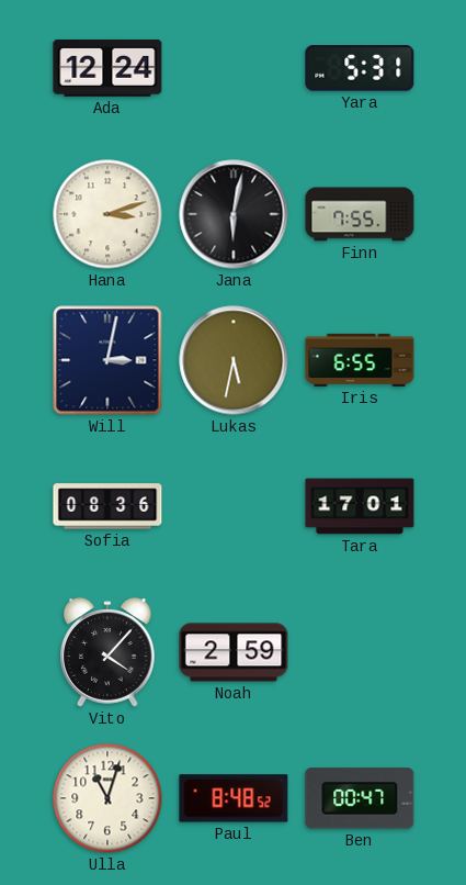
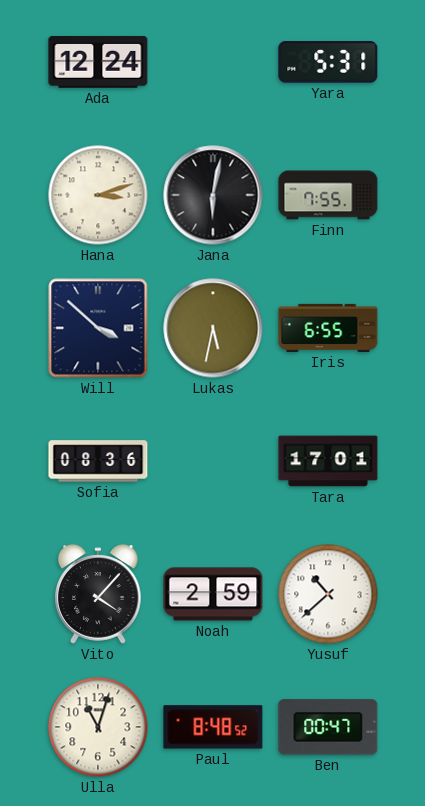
Will: 3:02 -> 3:52
Yusuf: none -> 10:38
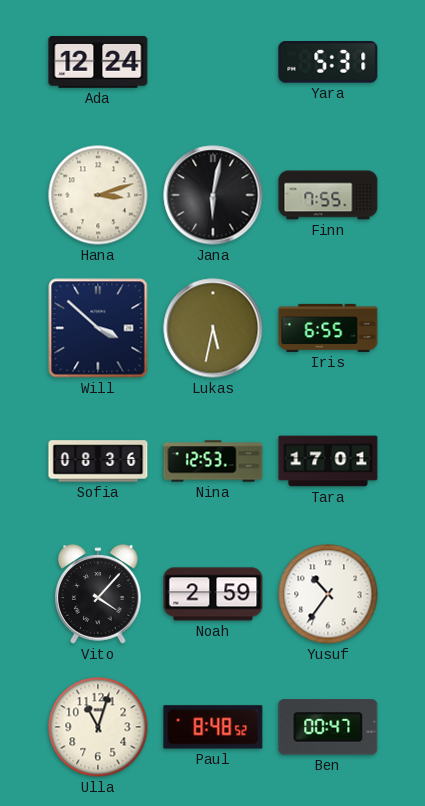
Nina: none -> 12:53
Yusuf: 10:38 -> 10:36
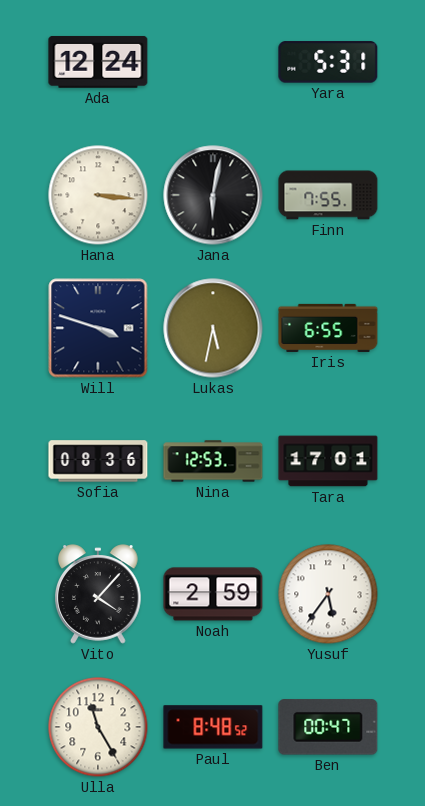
Hana: 3:12 -> 3:16
Will: 3:52 -> 3:48
Yusuf: 10:36 -> 5:36
Ulla: 11:03 -> 11:25
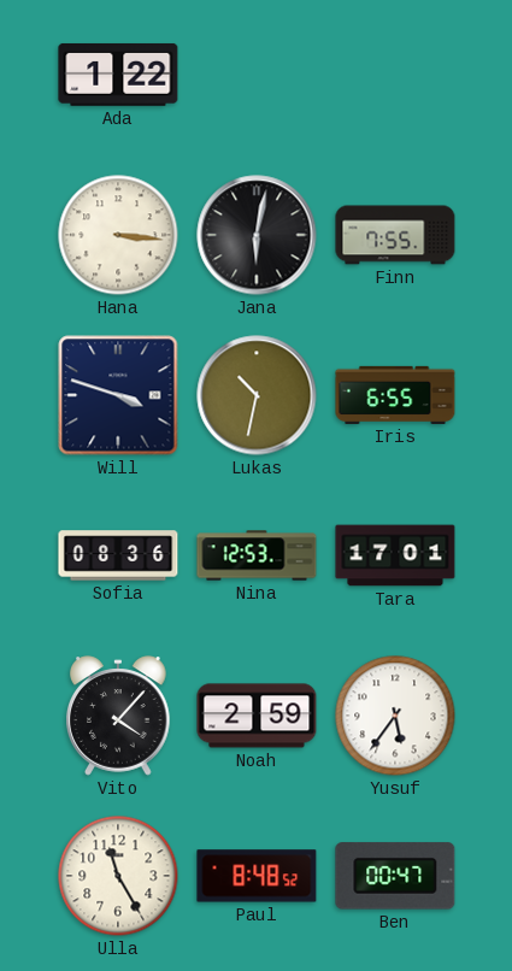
Ada: 12:24 -> 1:22
Yara: 5:31 -> none
Lukas: 5:32 -> 10:32
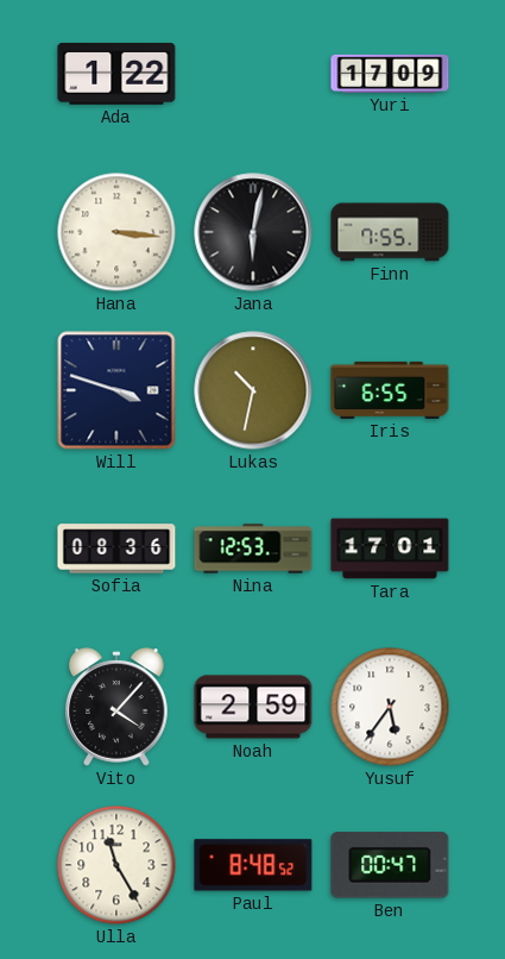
Yuri: none -> 17:09
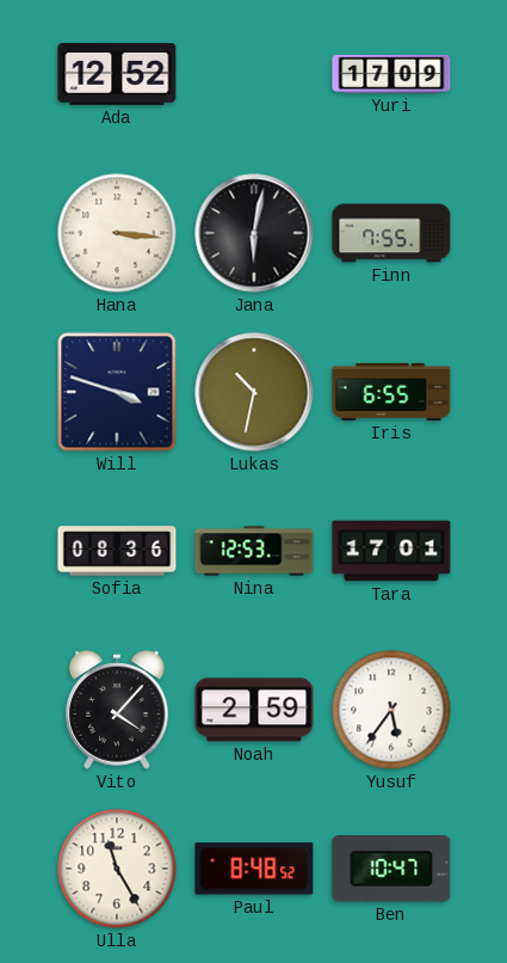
Ada: 1:22 -> 12:52
Ben: 00:47 -> 10:47
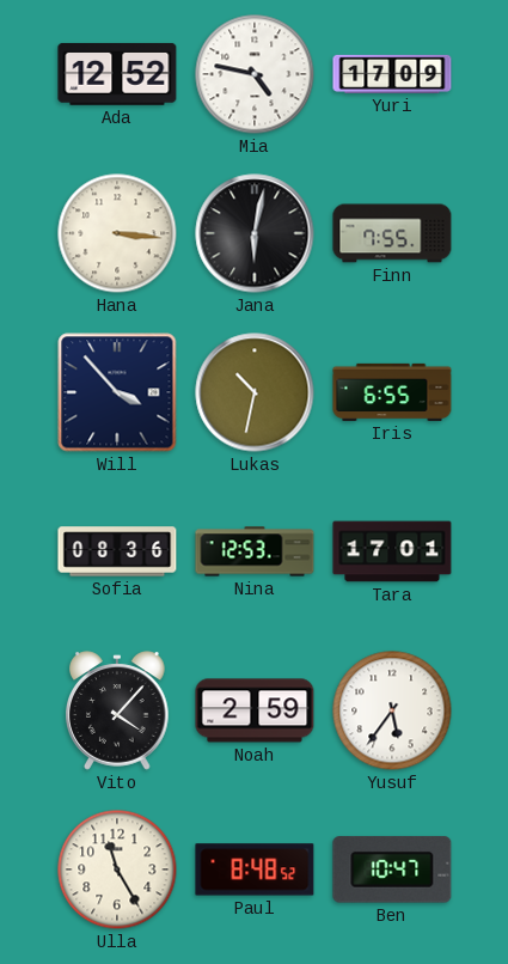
Mia: none -> 4:47
Will: 3:48 -> 3:53
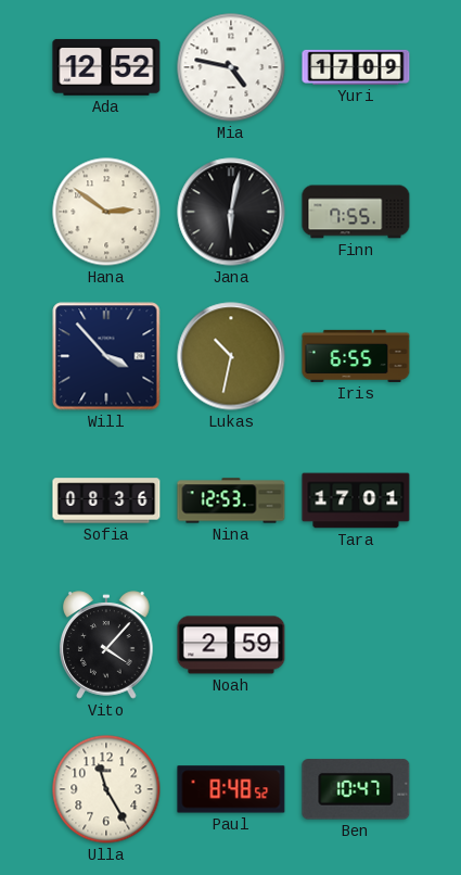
Hana: 3:16 -> 2:51
Yusuf: 5:36 -> none
